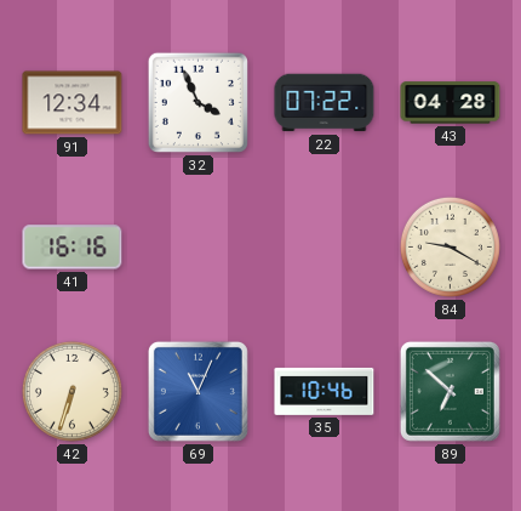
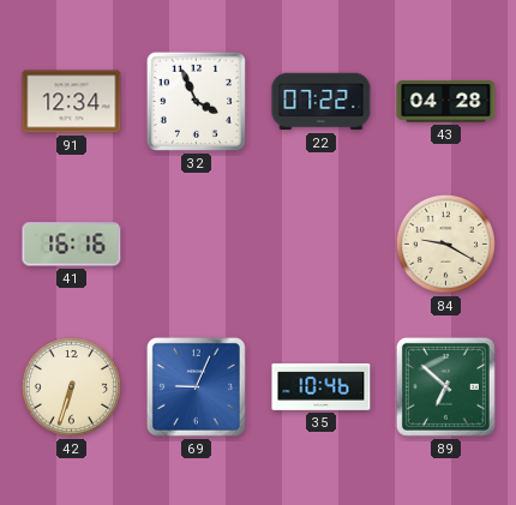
69: 11:04 -> 9:04
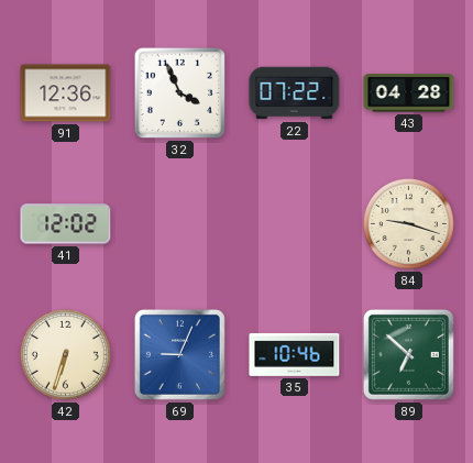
91: 12:34 -> 12:36
41: 16:16 -> 12:02
84: 9:20 -> 9:18
